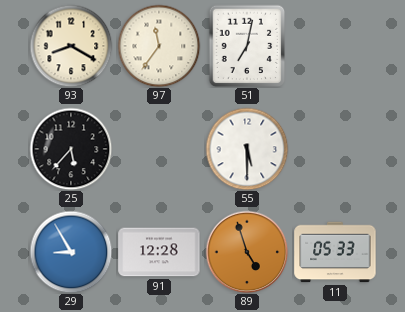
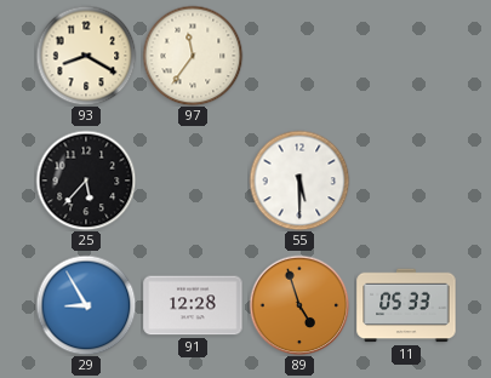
51: 7:02 -> none
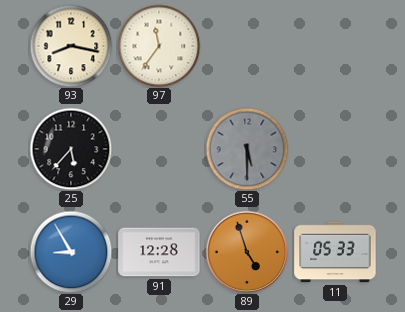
93: 8:20 -> 8:17
55 dial: white -> grey
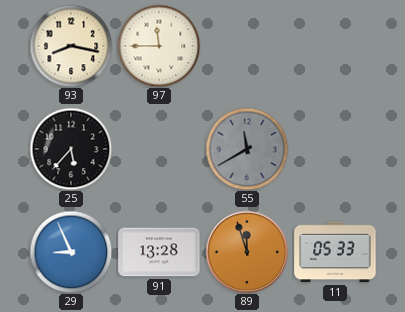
97: 11:36 -> 11:45
55: 5:30 -> 11:40
29: 8:55 -> 8:56
91: 12:28 -> 13:28
89: 4:57 -> 11:57
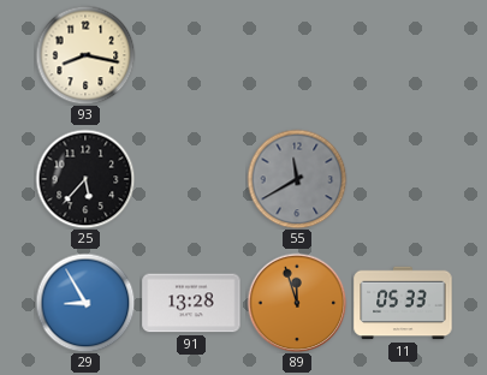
97: 11:45 -> none
29: 8:56 -> 8:55
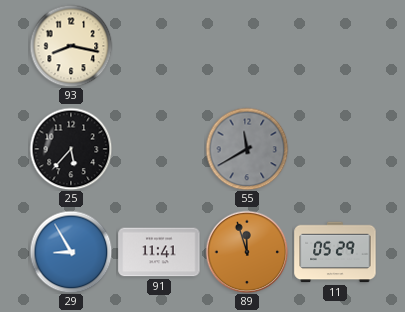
91: 13:28 -> 11:41
11: 05:33 -> 05:29
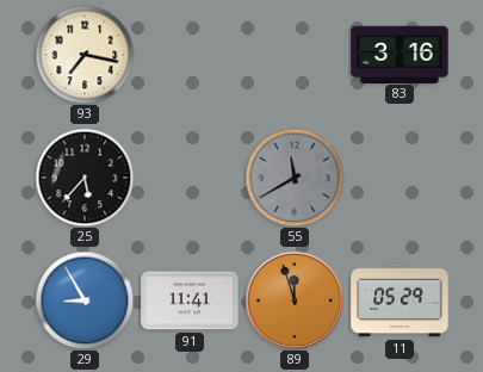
93: 8:17 -> 7:17
83: none -> 3:16
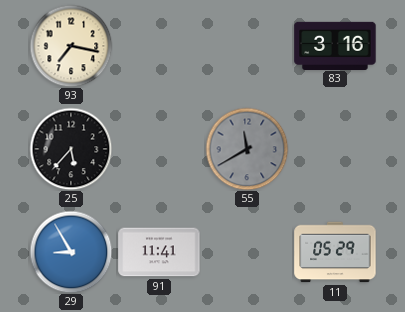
89: 11:57 -> none
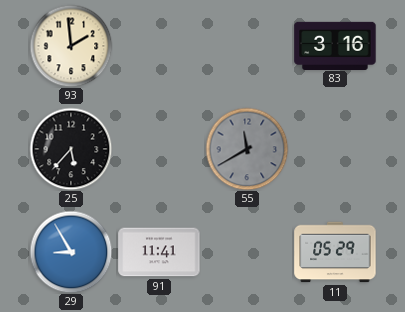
93: 7:17 -> 1:59
